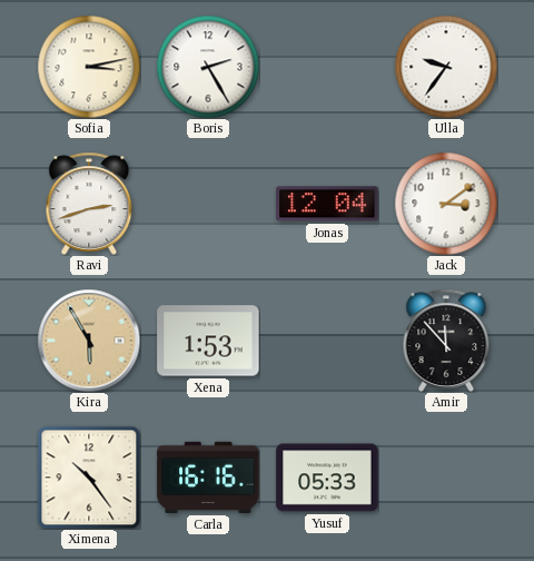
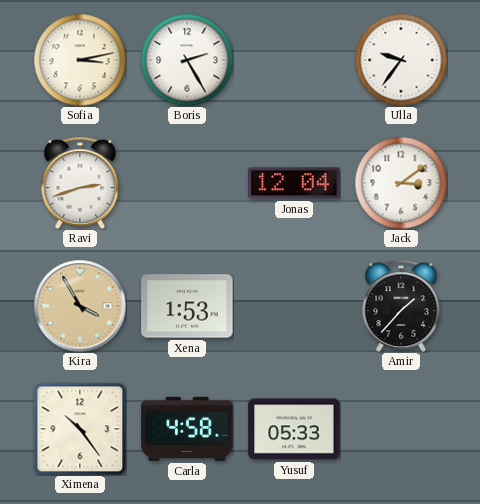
Kira: 5:55 -> 3:55
Amir: 11:53 -> 1:37
Carla: 16:16 -> 4:58
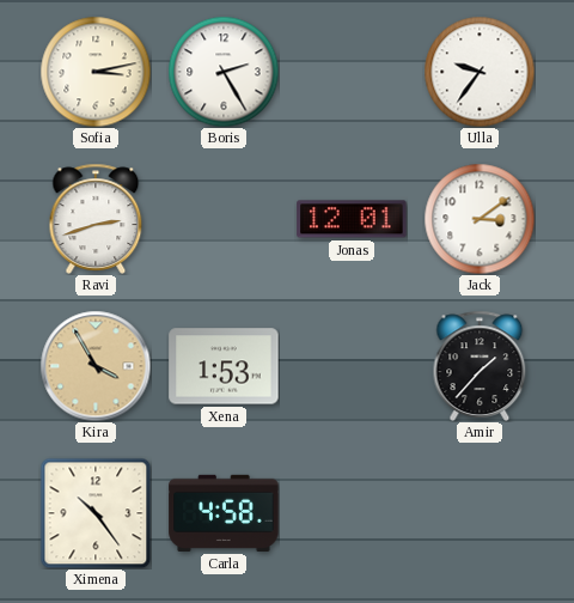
Jonas: 12:04 -> 12:01
Yusuf: 05:33 -> none
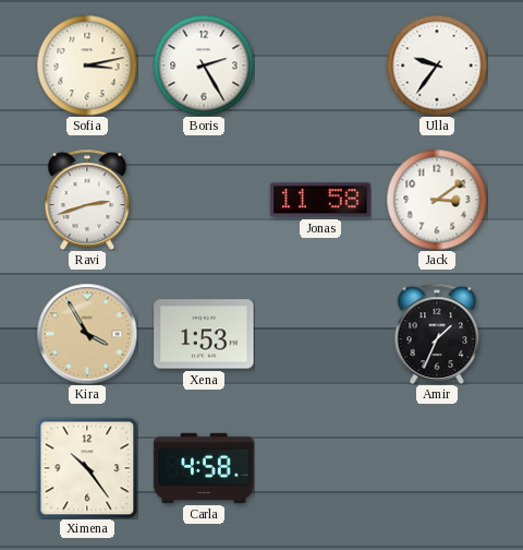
Jonas: 12:01 -> 11:58
Amir: 1:37 -> 1:34
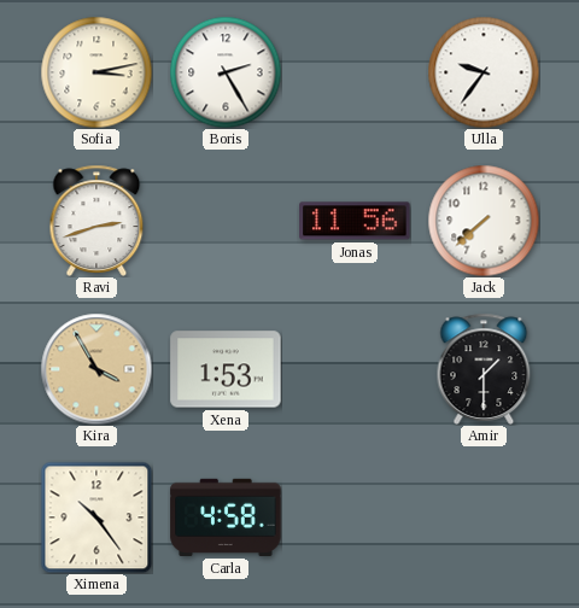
Jonas: 11:58 -> 11:56
Jack: 3:09 -> 7:38
Amir: 1:34 -> 1:30
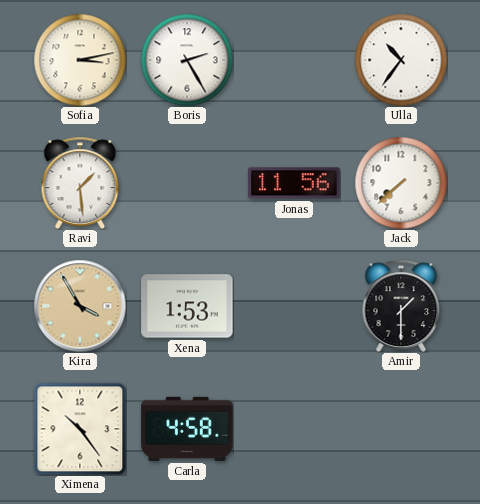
Ulla: 9:36 -> 10:36
Ravi: 2:42 -> 1:29
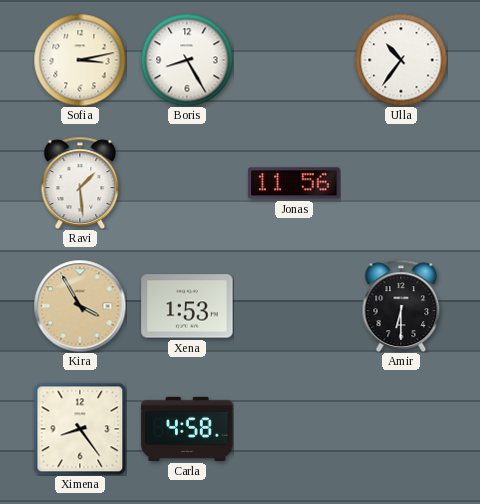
Boris: 2:25 -> 8:25
Jack: 7:38 -> none
Amir: 1:30 -> 6:30
Ximena: 10:24 -> 8:24
